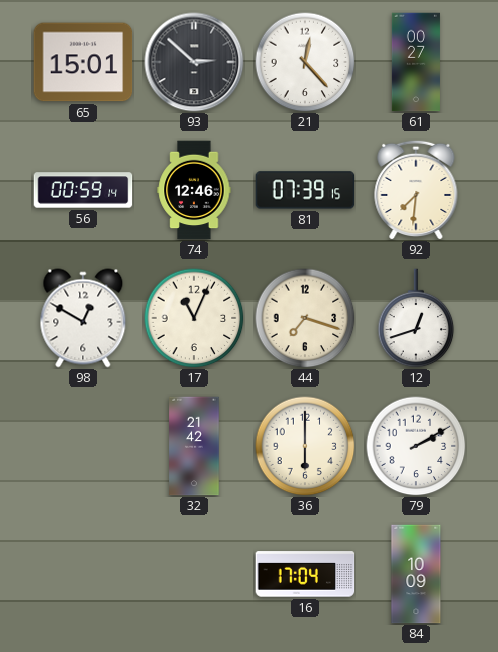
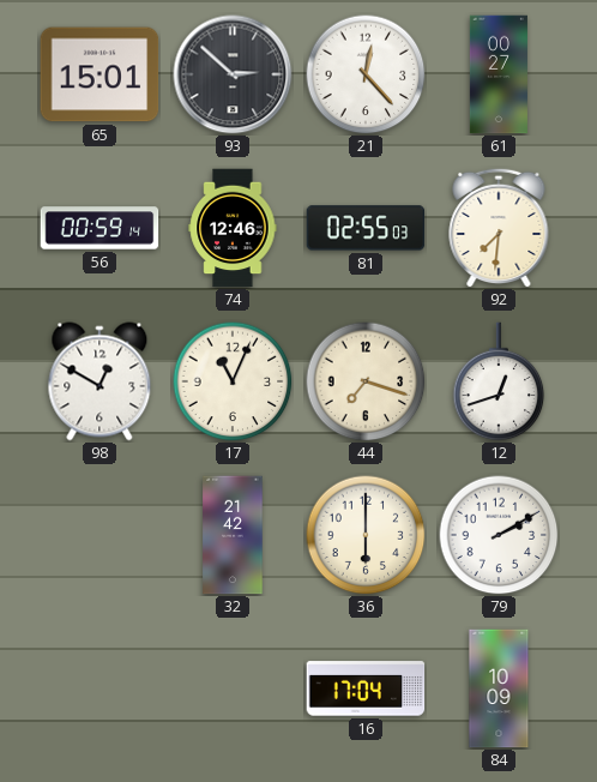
81: 07:39 -> 02:55
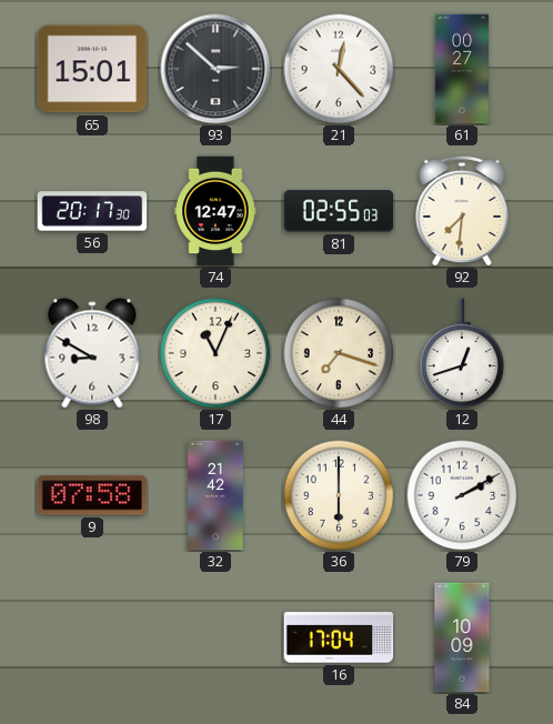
56: 00:59 -> 20:17
74: 12:46 -> 12:47
98: 12:50 -> 8:50
9: none -> 07:58
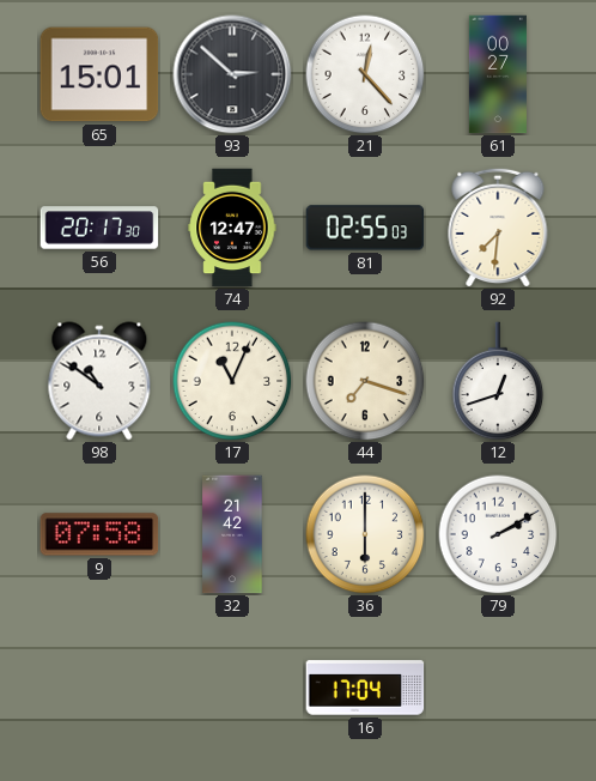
98: 8:50 -> 10:51
84: 10:09 -> none
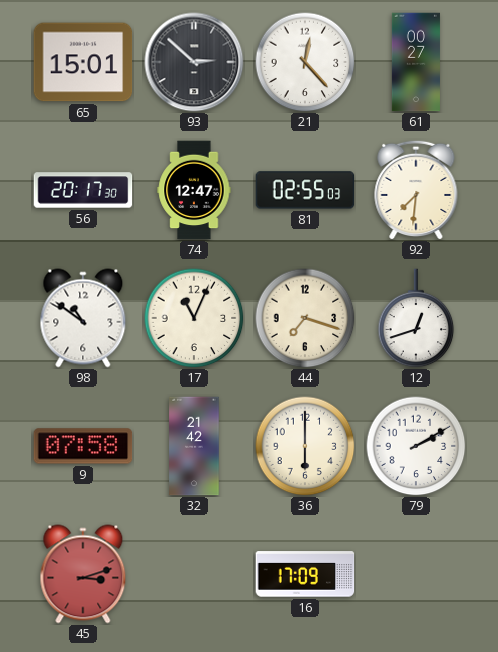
45: none -> 3:12
16: 17:04 -> 17:09
